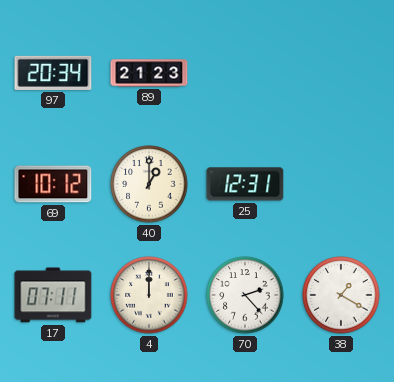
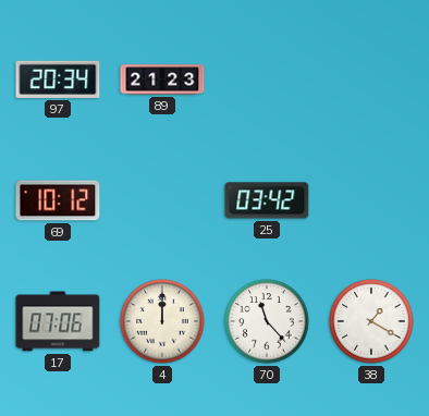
40: 1:00 -> none
25: 12:31 -> 03:42
17: 07:11 -> 07:06
70: 2:23 -> 11:23
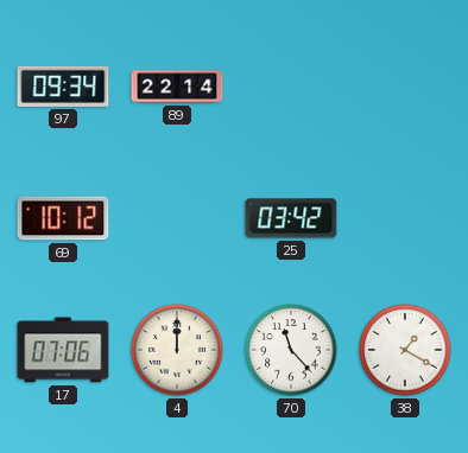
97: 20:34 -> 09:34
89: 21:23 -> 22:14
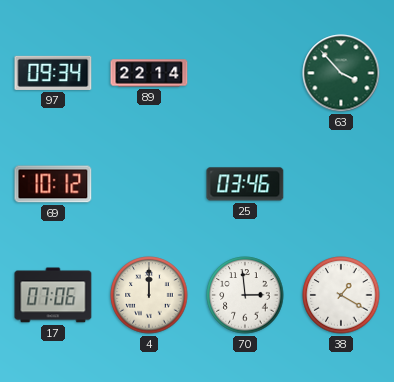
63: none -> 3:53
25: 03:42 -> 03:46
70: 11:23 -> 2:59
